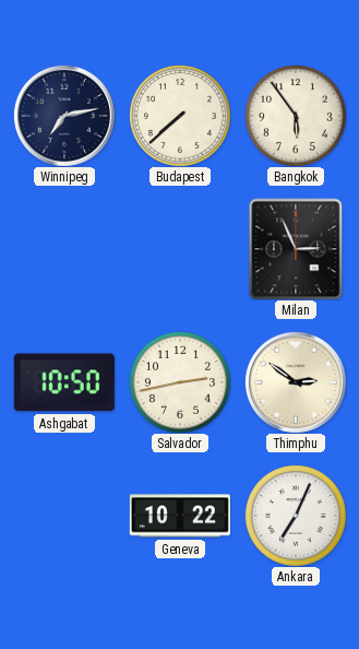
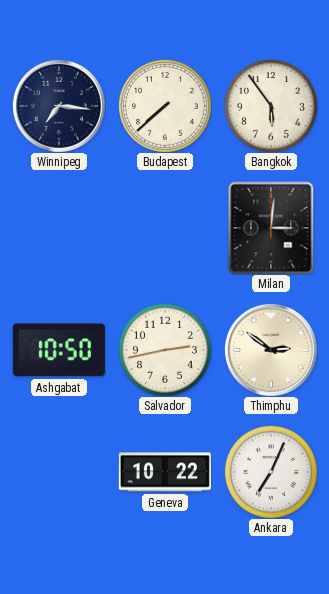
Winnipeg: 7:13 -> 7:16
Milan: 2:56 -> 3:01
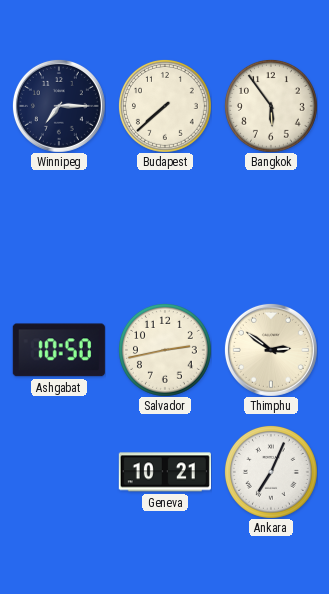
Winnipeg: 7:16 -> 7:15
Milan: 3:01 -> none
Geneva: 10:22 -> 10:21
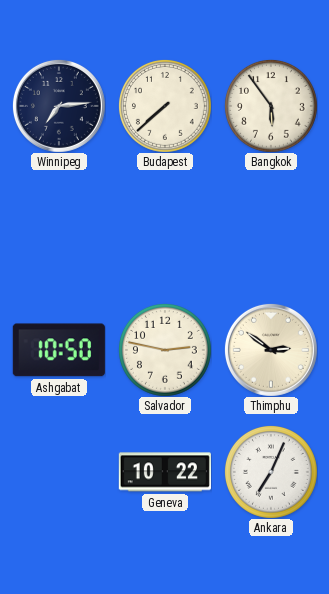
Winnipeg: 7:15 -> 7:14
Salvador: 2:43 -> 2:47
Geneva: 10:21 -> 10:22
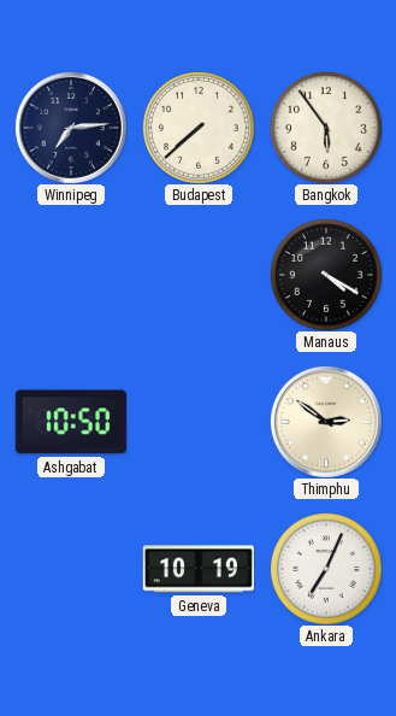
Manaus: none -> 4:20
Salvador: 2:47 -> none
Geneva: 10:22 -> 10:19
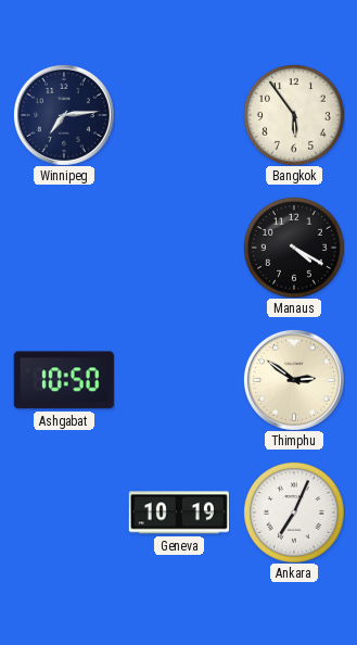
Budapest: 7:38 -> none
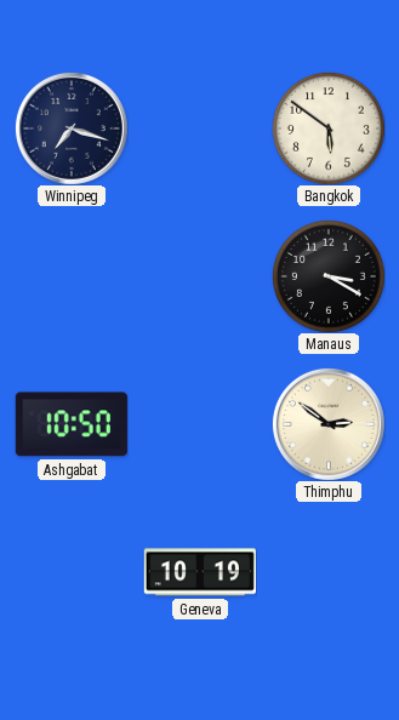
Winnipeg: 7:14 -> 7:18
Bangkok: 5:54 -> 5:51
Manaus: 4:20 -> 3:20
Ankara: 7:04 -> none
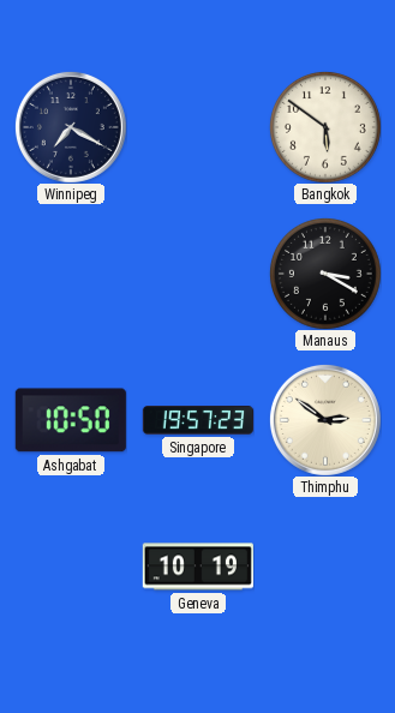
Winnipeg: 7:18 -> 7:20
Singapore: none -> 19:57
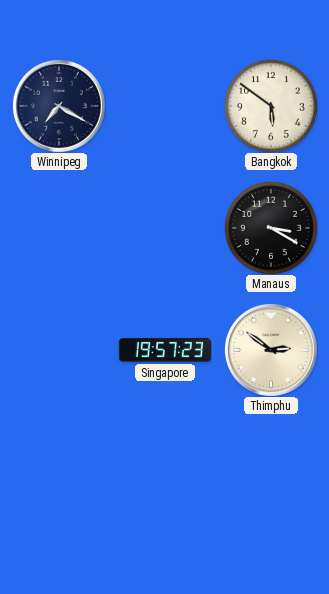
Ashgabat: 10:50 -> none
Geneva: 10:19 -> none
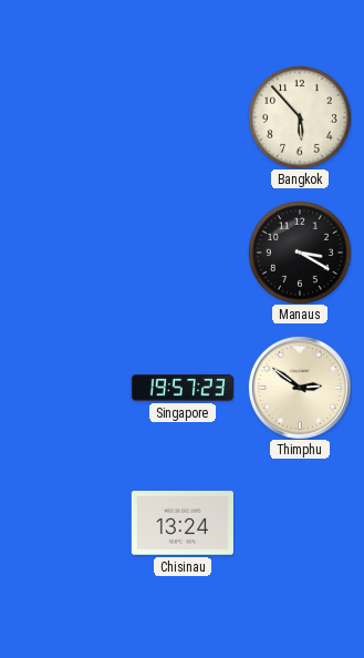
Winnipeg: 7:20 -> none
Bangkok: 5:51 -> 5:53
Chisinau: none -> 13:24
